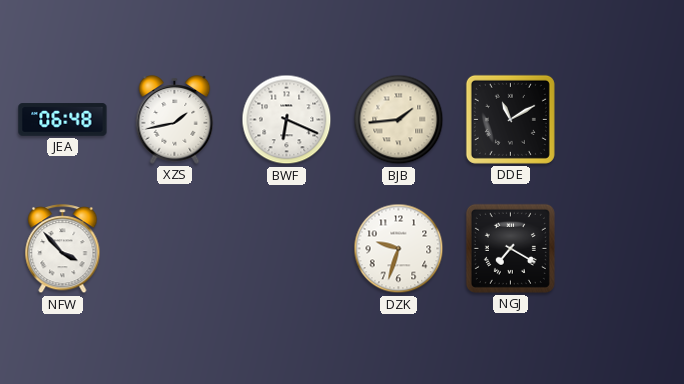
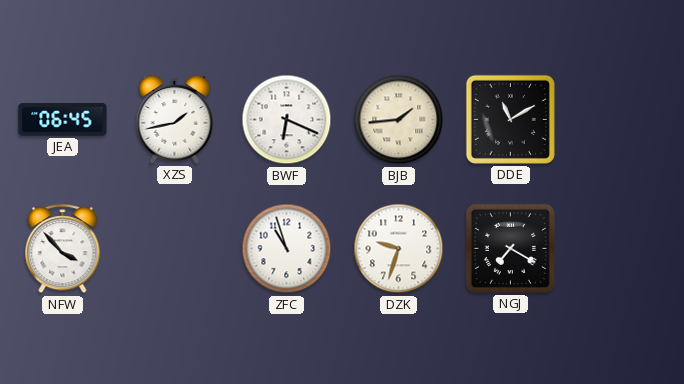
JEA: 06:48 -> 06:45
ZFC: none -> 10:57
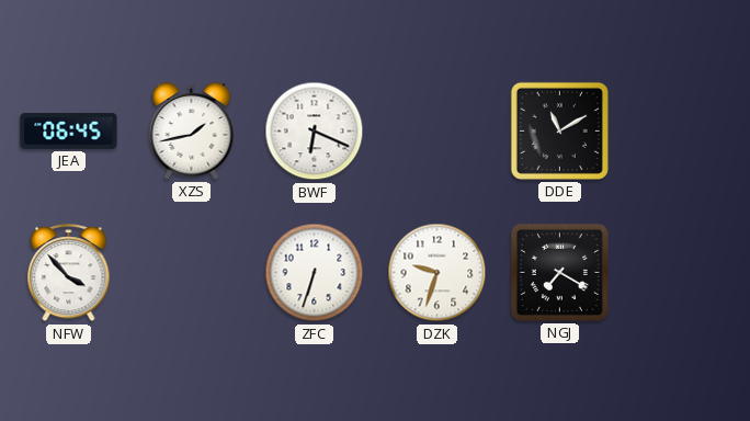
BJB: 1:44 -> none
ZFC: 10:57 -> 6:33
